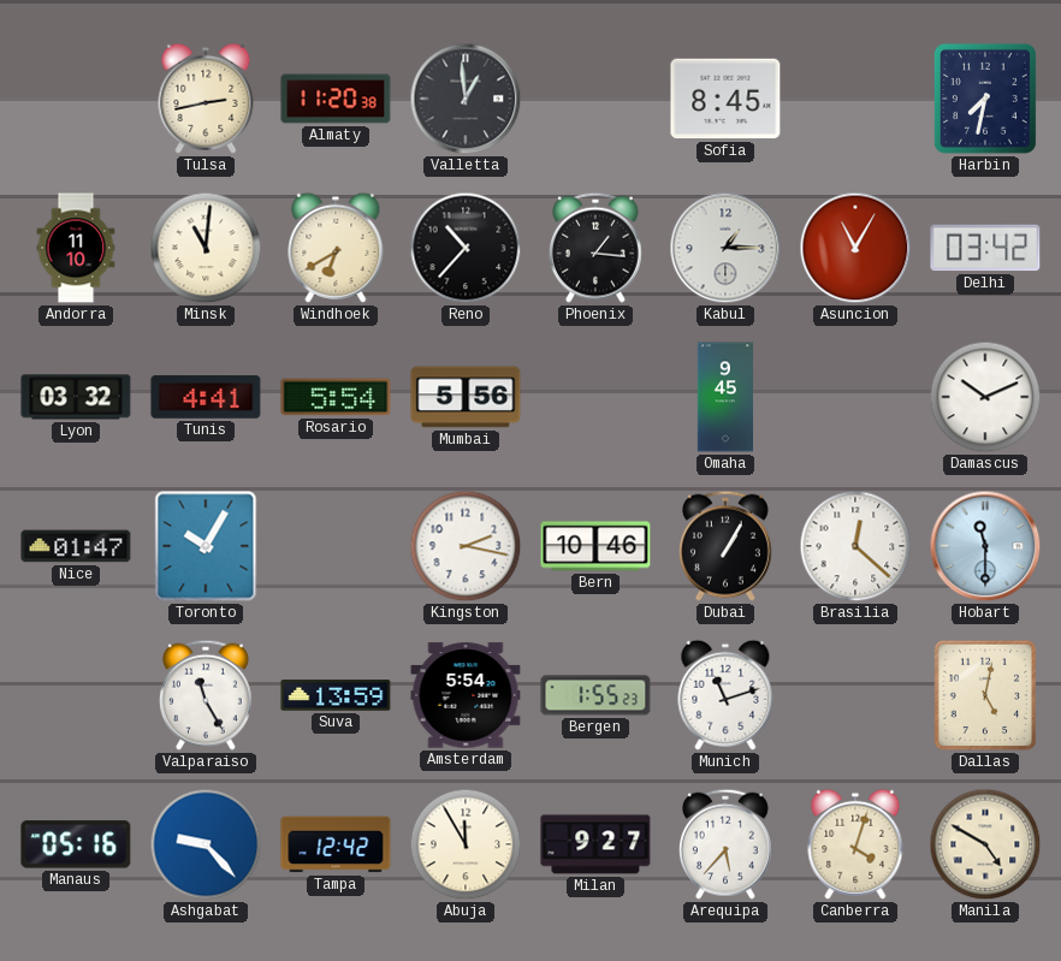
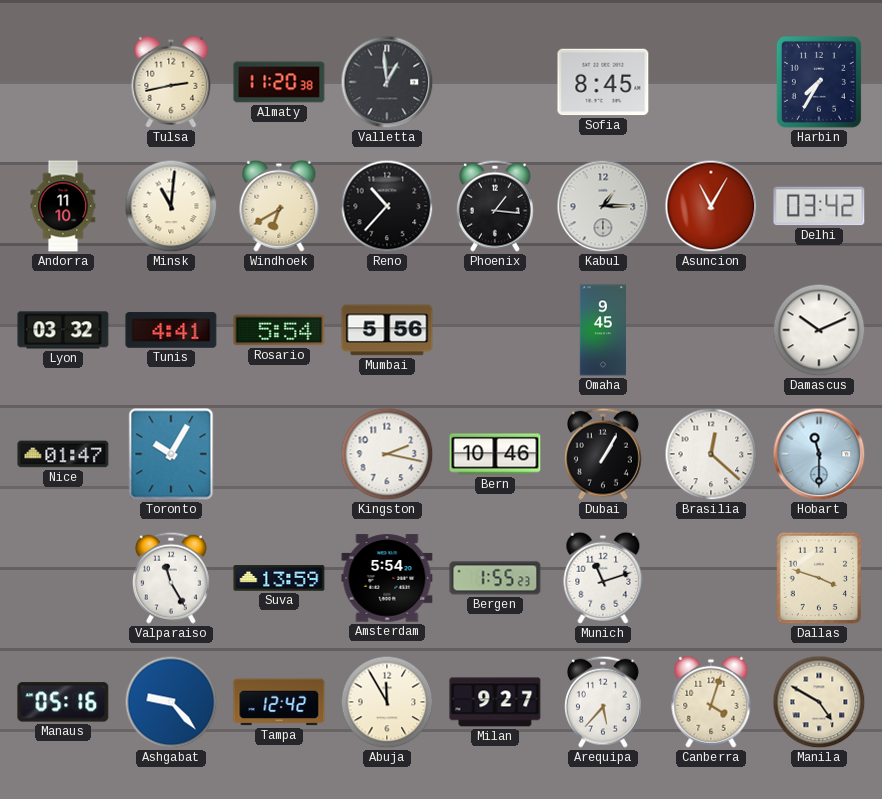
Harbin: 7:32 -> 7:35
Dallas: 5:02 -> 3:48
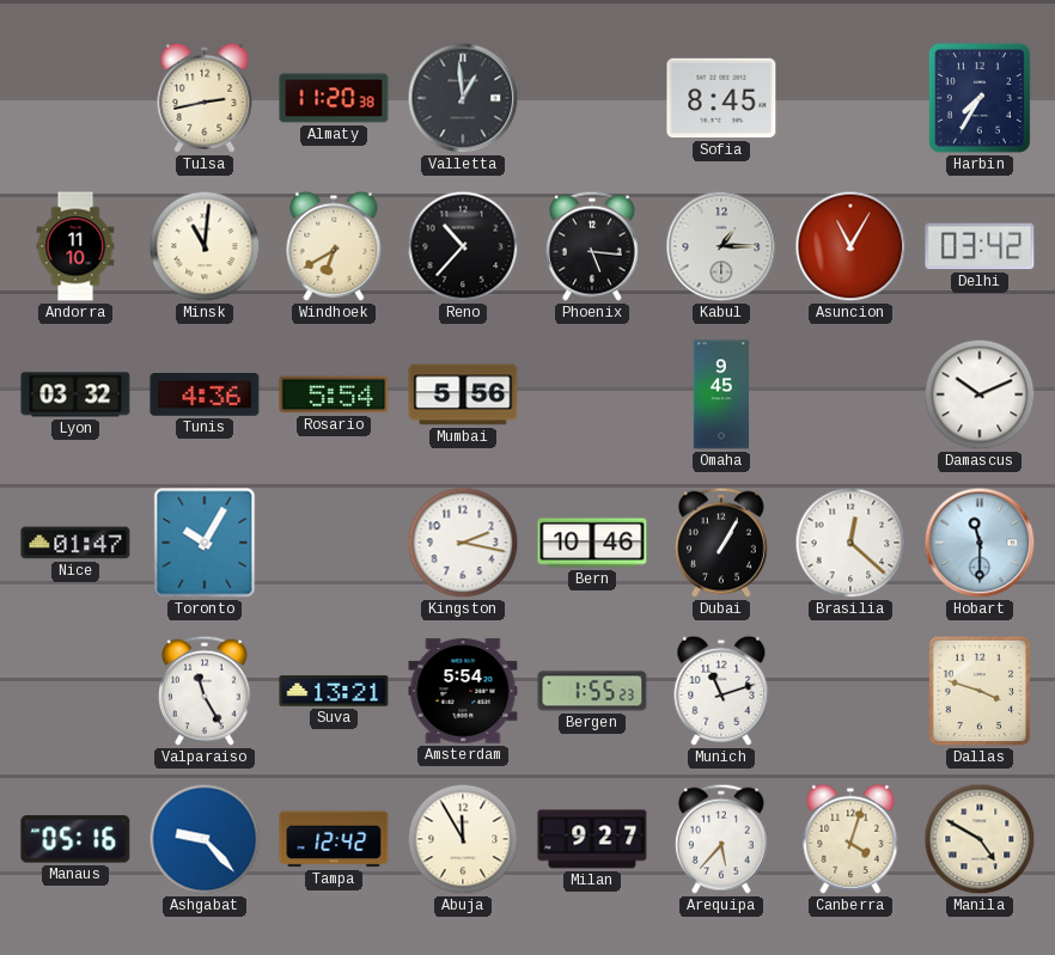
Phoenix: 1:16 -> 5:16
Tunis: 4:41 -> 4:36
Suva: 13:59 -> 13:21
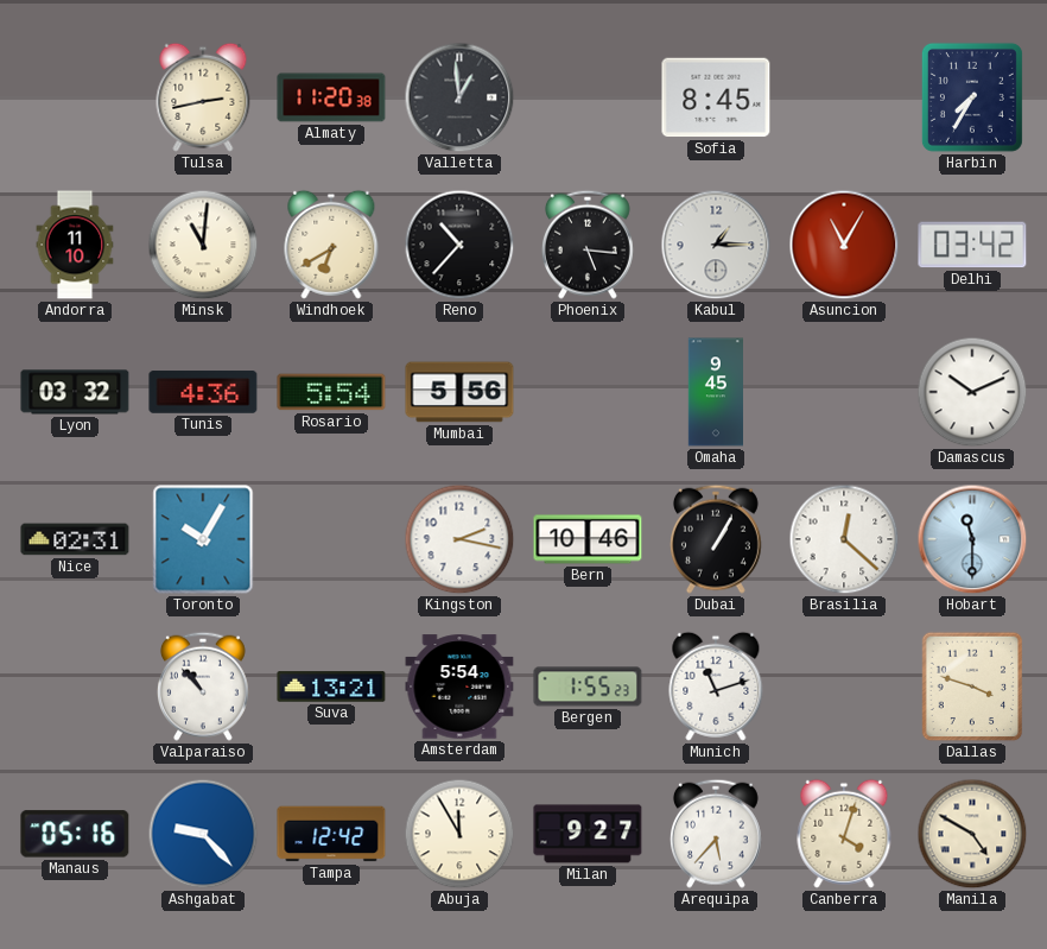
Nice: 01:47 -> 02:31
Valparaiso: 11:25 -> 10:53
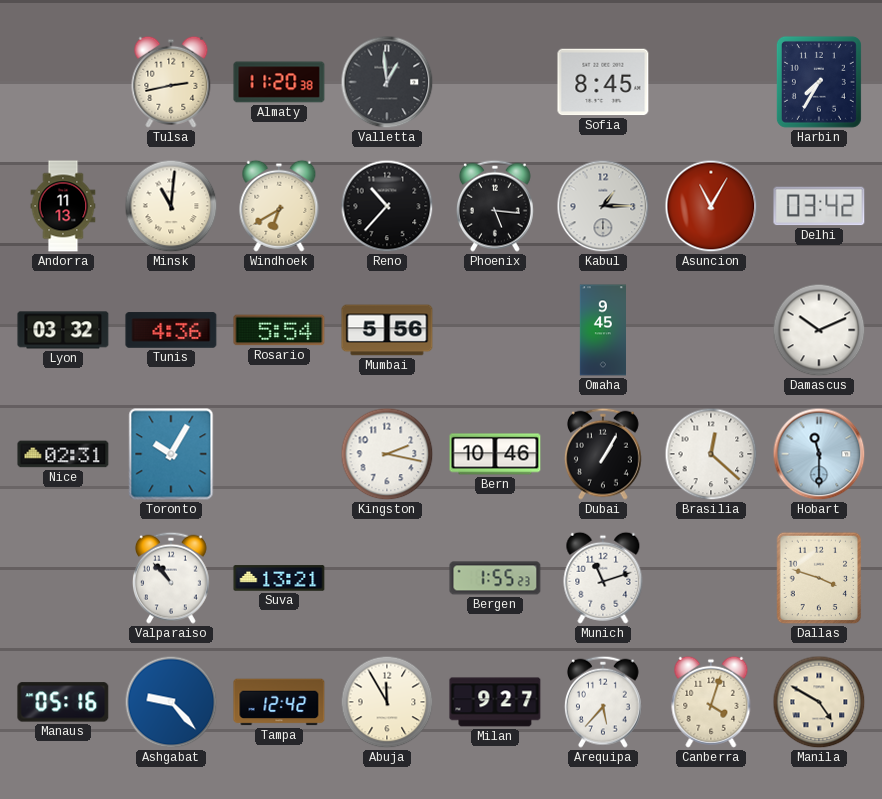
Andorra: 11:10 -> 11:13
Amsterdam: 5:54 -> none
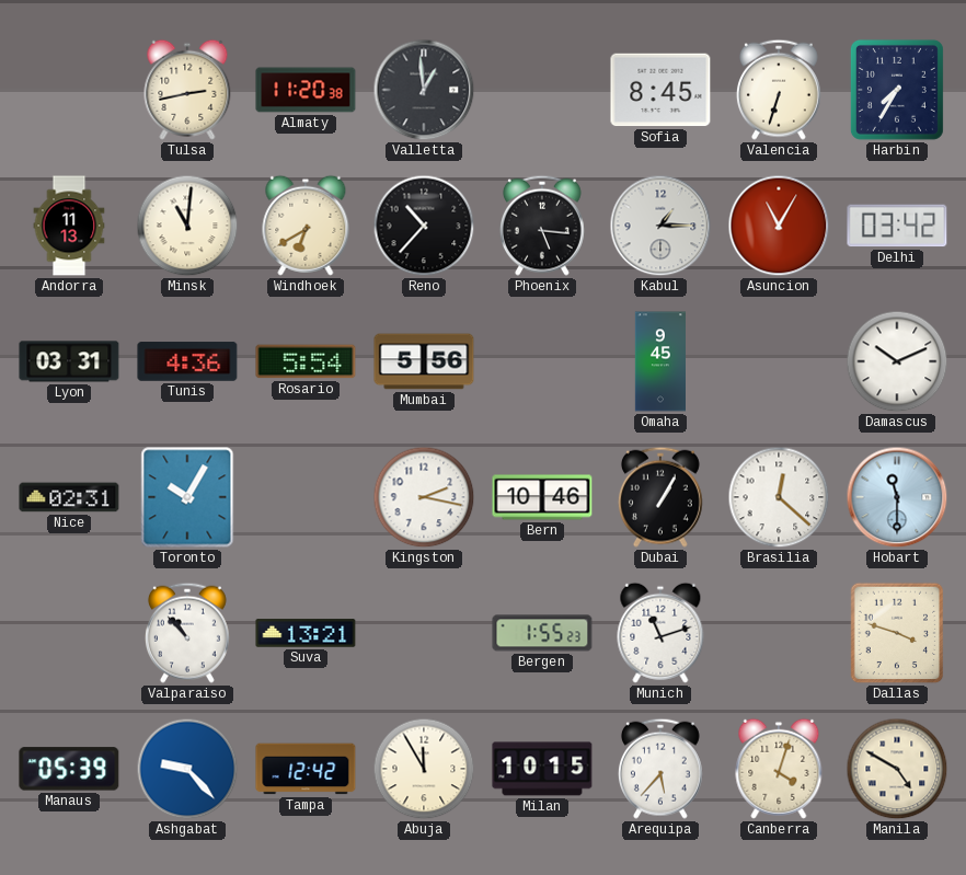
Valencia: none -> 6:33
Lyon: 03:32 -> 03:31
Manaus: 05:16 -> 05:39
Milan: 9:27 -> 10:15
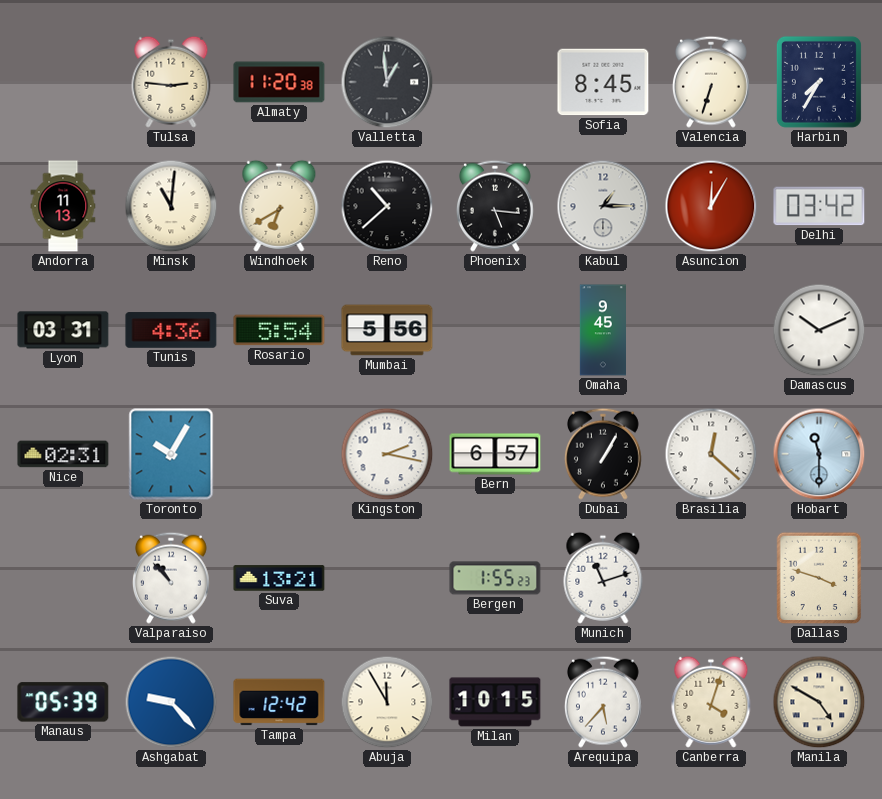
Tulsa: 2:43 -> 2:46
Reno: 10:37 -> 10:38
Asuncion: 11:05 -> 12:05
Bern: 10:46 -> 6:57
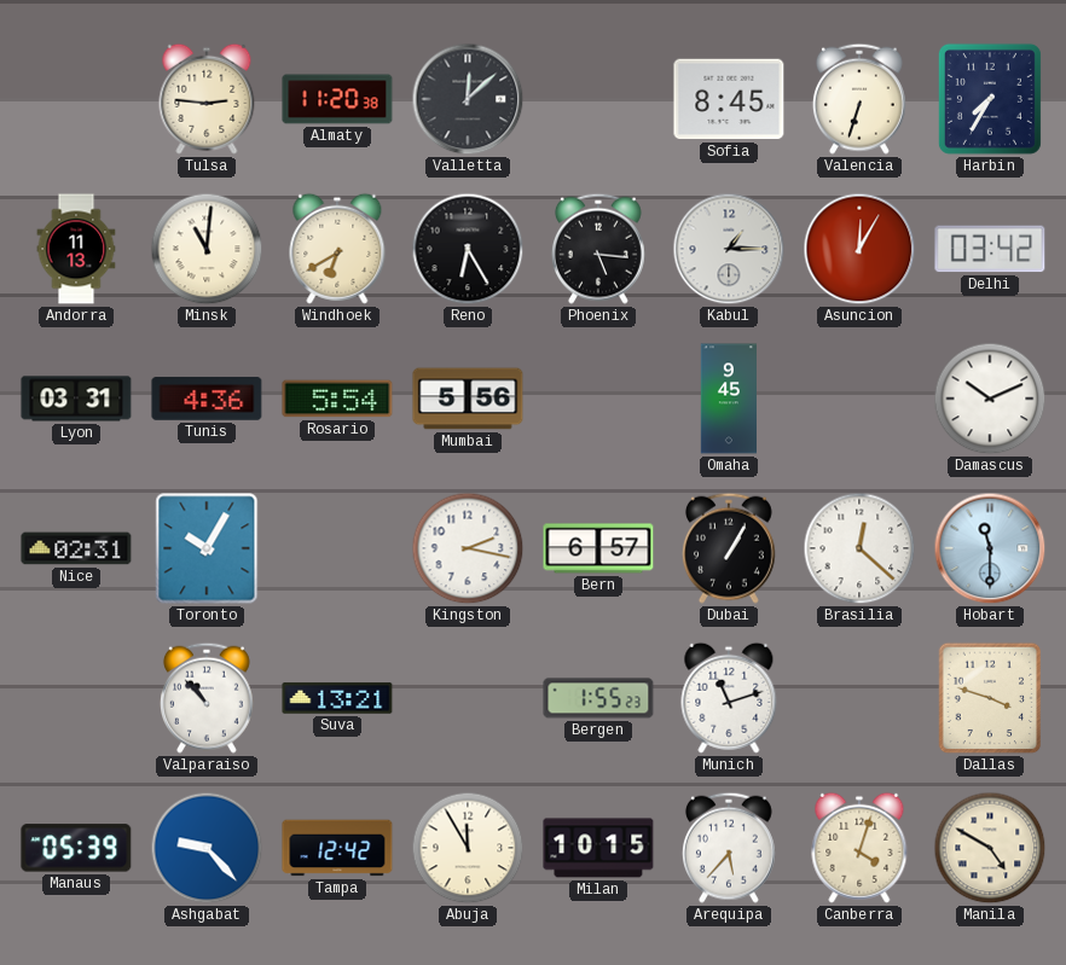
Valletta: 12:59 -> 12:08
Reno: 10:38 -> 6:25
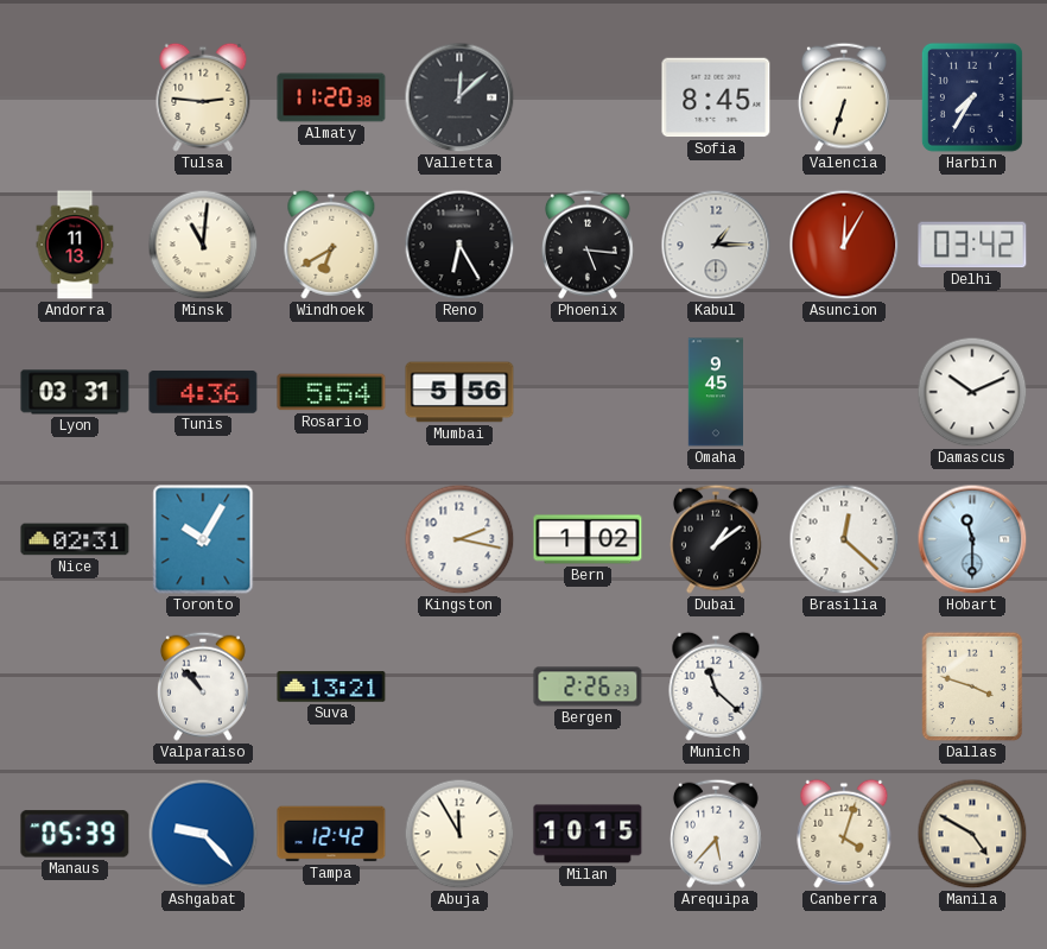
Bern: 6:57 -> 1:02
Dubai: 1:05 -> 1:09
Bergen: 1:55 -> 2:26
Munich: 11:12 -> 11:22
